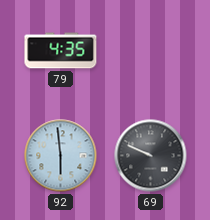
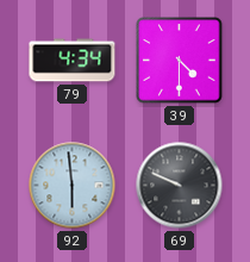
79: 4:35 -> 4:34
39: none -> 4:30
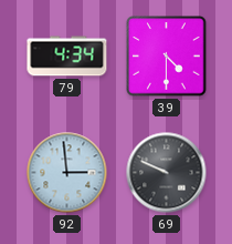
92: 5:59 -> 2:59
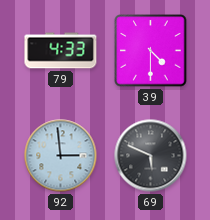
79: 4:34 -> 4:33
69: 9:49 -> 5:49
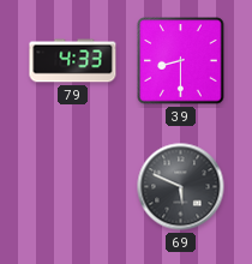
39: 4:30 -> 8:30
92: 2:59 -> none
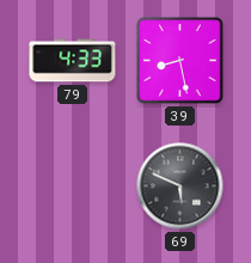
39: 8:30 -> 8:28
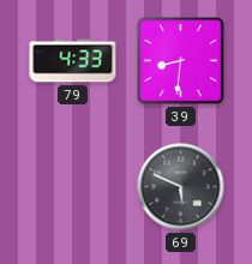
39: 8:28 -> 8:31
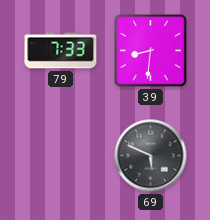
79: 4:33 -> 7:33
